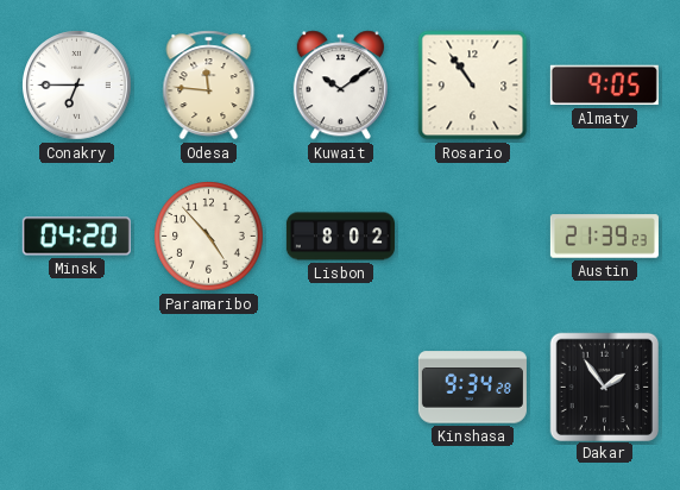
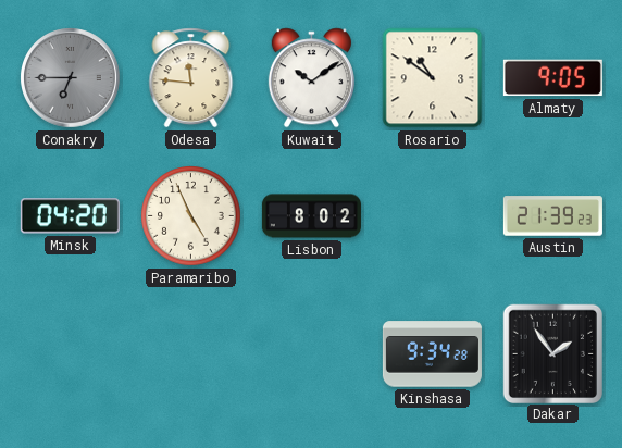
Conakry dial: white -> grey
Rosario: 10:54 -> 10:51
Paramaribo: 4:53 -> 4:56
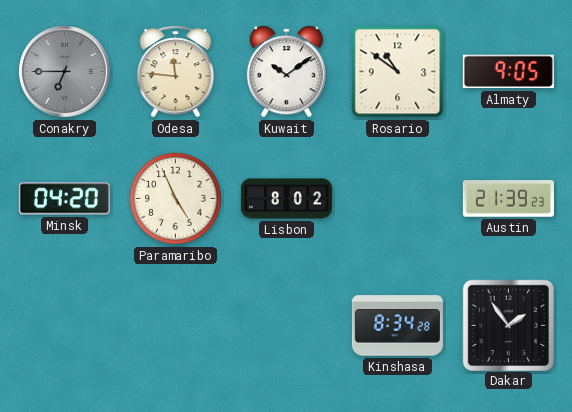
Kinshasa: 9:34 -> 8:34
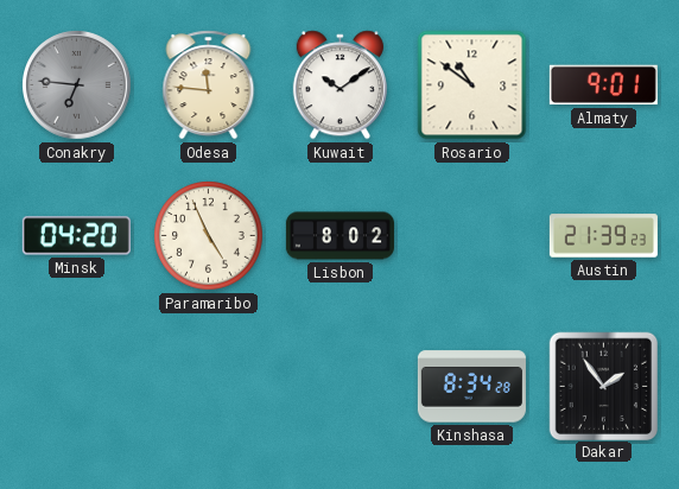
Conakry: 6:45 -> 6:46
Almaty: 9:05 -> 9:01
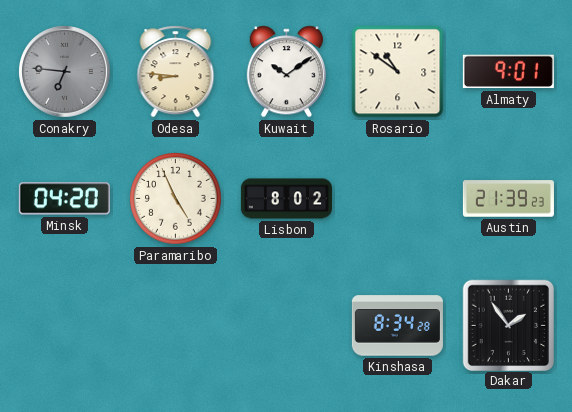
Odesa: 11:46 -> 8:46
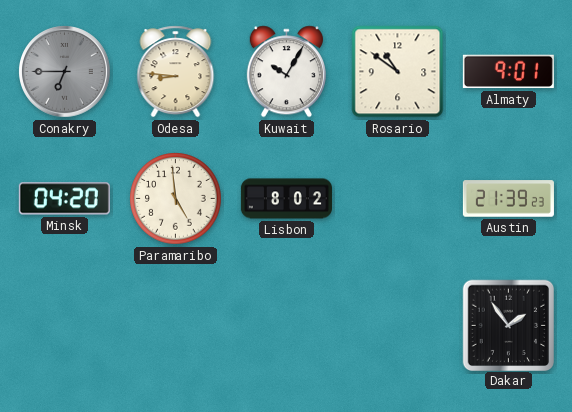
Conakry: 6:46 -> 6:45
Kuwait: 10:09 -> 10:05
Paramaribo: 4:56 -> 4:59
Kinshasa: 8:34 -> none
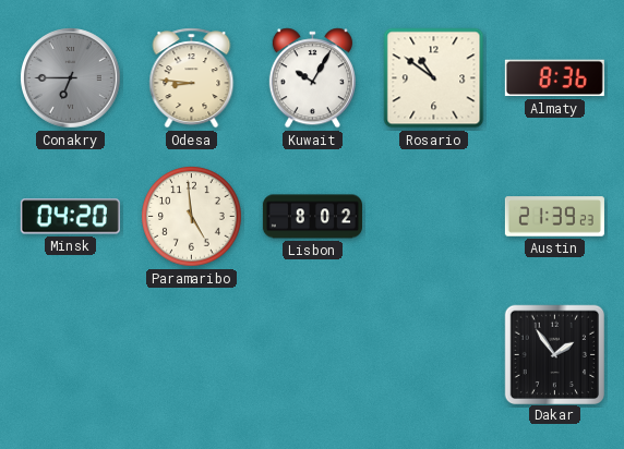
Almaty: 9:01 -> 8:36
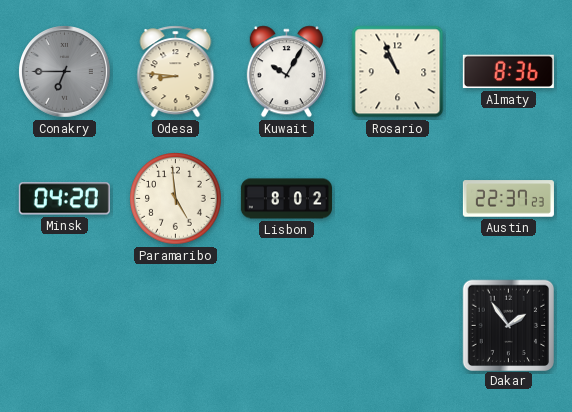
Rosario: 10:51 -> 10:56
Austin: 21:39 -> 22:37
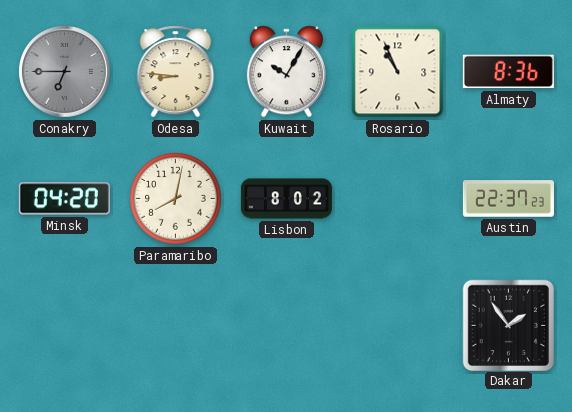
Paramaribo: 4:59 -> 8:02
